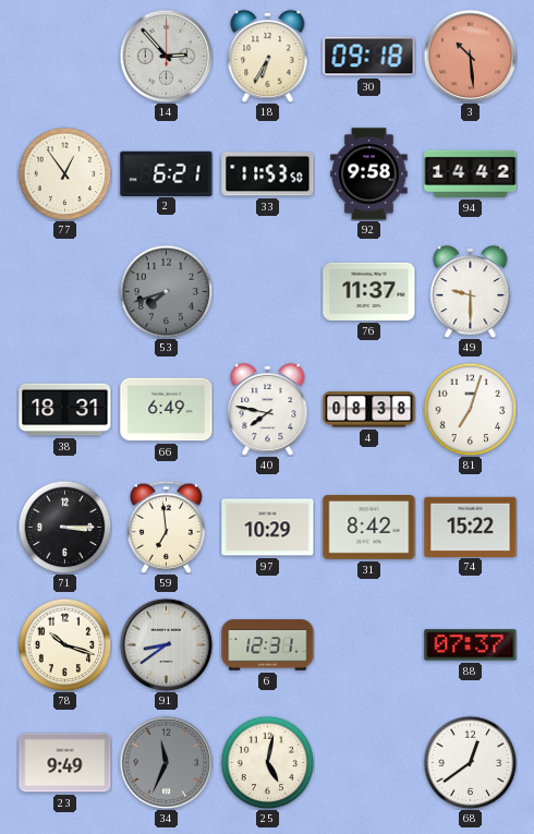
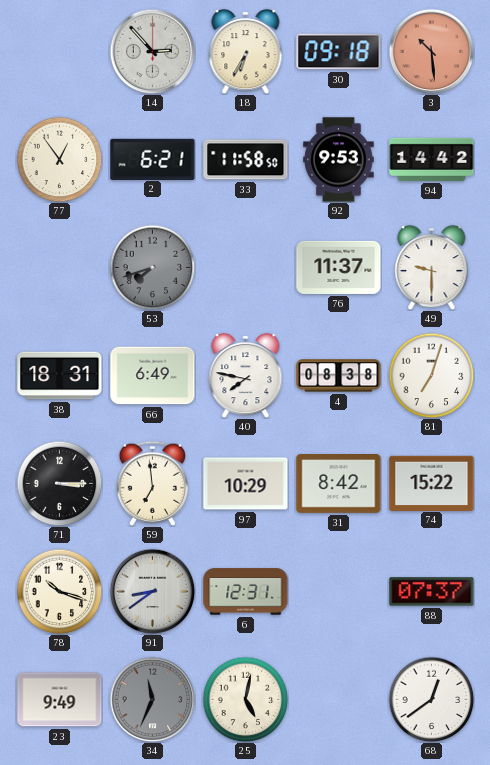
33: 11:53 -> 11:58
92: 9:58 -> 9:53
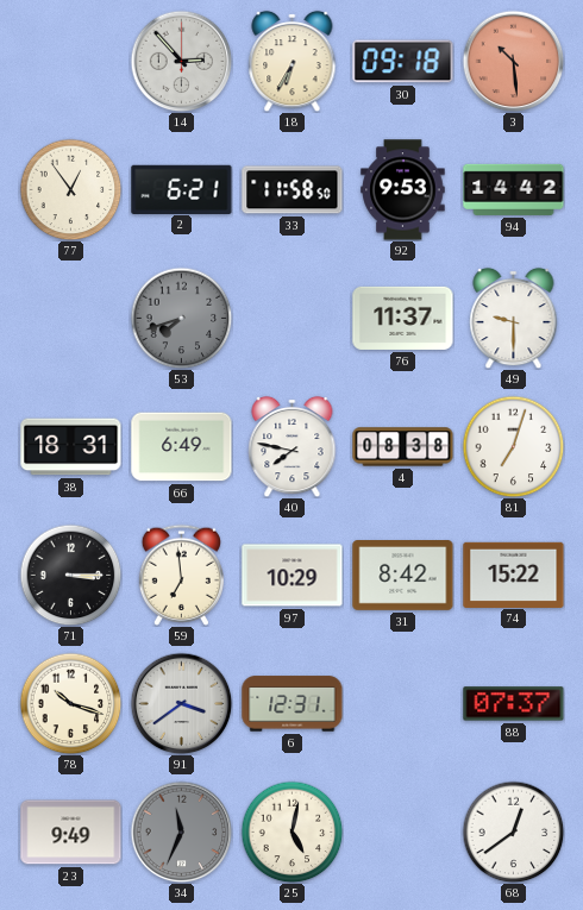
91: 8:39 -> 3:39
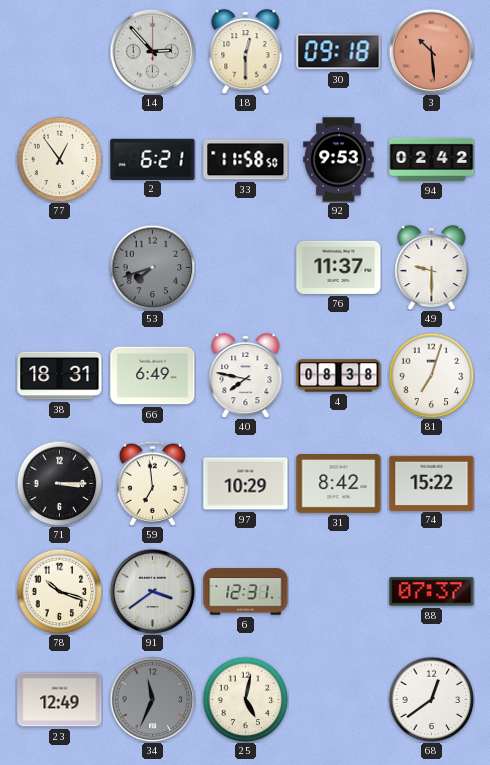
18: 6:35 -> 12:30
94: 14:42 -> 02:42
23: 9:49 -> 12:49
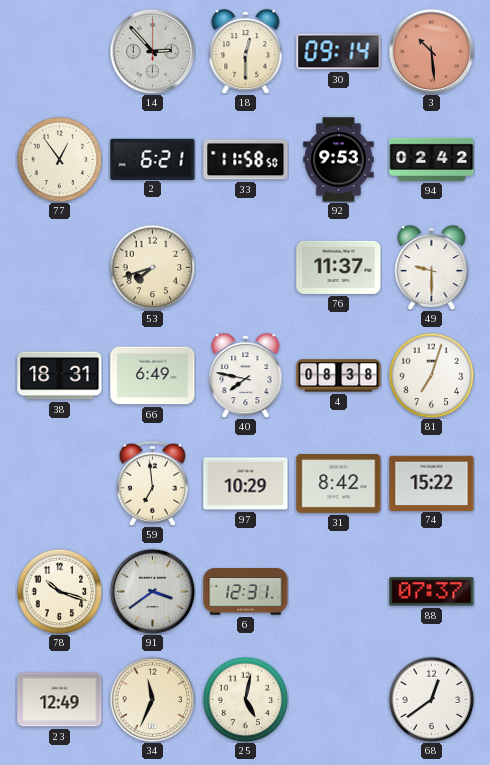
30: 09:18 -> 09:14
53 dial: grey -> cream
71: 3:15 -> none
34 dial: grey -> cream
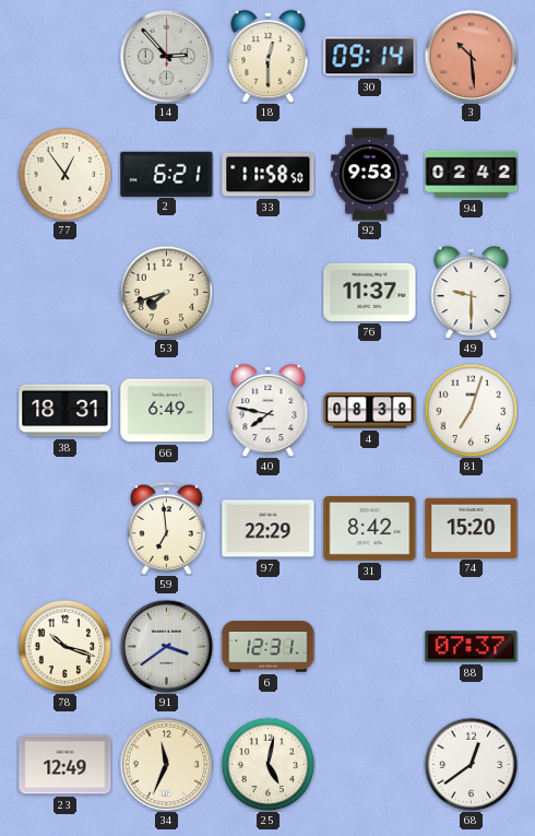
97: 10:29 -> 22:29
74: 15:22 -> 15:20
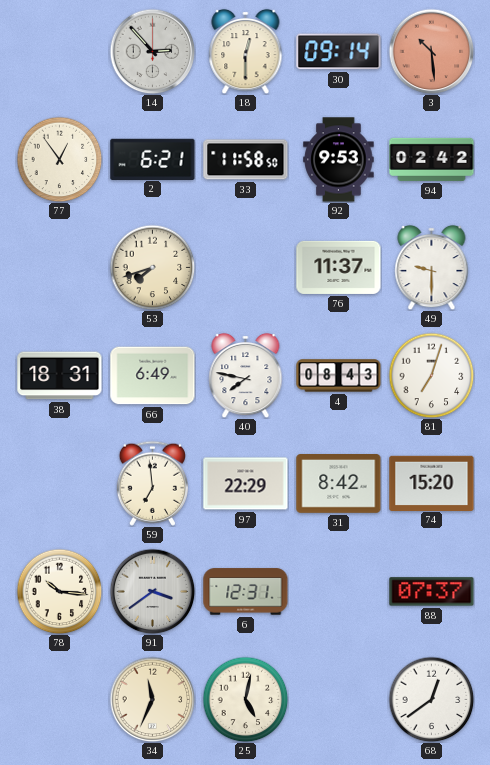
4: 08:38 -> 08:43
78: 10:18 -> 10:16
23: 12:49 -> none
